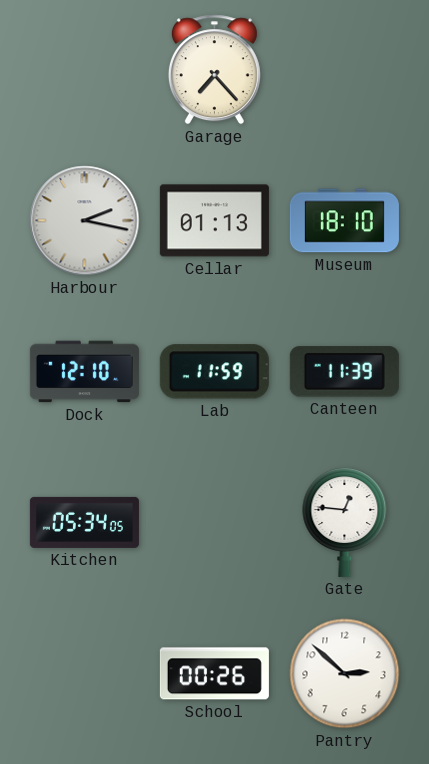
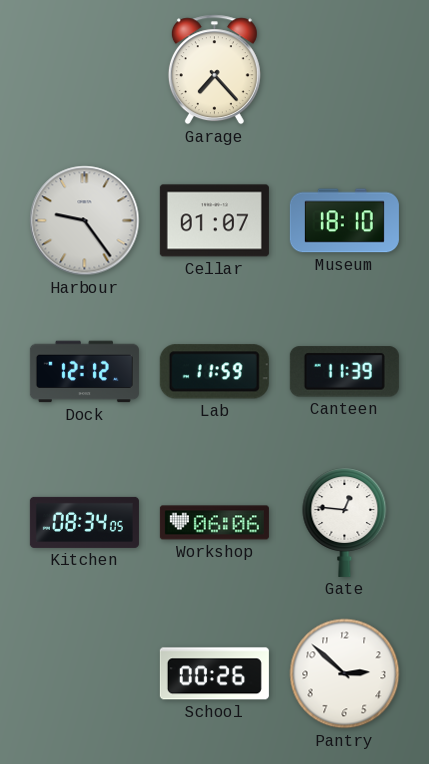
Harbour: 2:17 -> 9:24
Cellar: 01:13 -> 01:07
Dock: 12:10 -> 12:12
Kitchen: 05:34 -> 08:34
Workshop: none -> 06:06
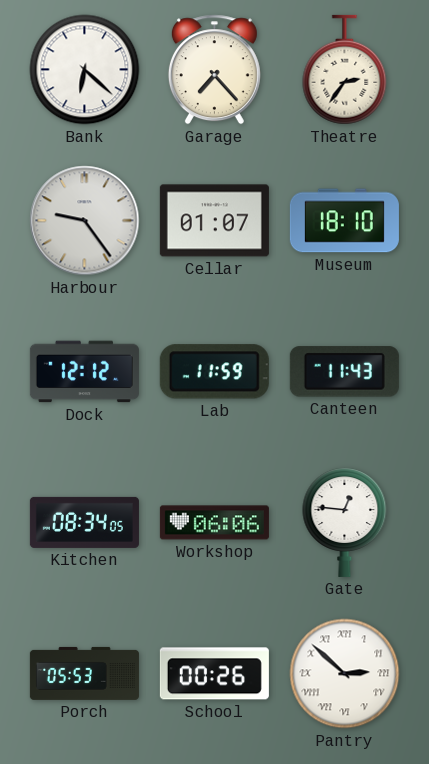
Bank: none -> 6:22
Theatre: none -> 2:36
Canteen: 11:39 -> 11:43
Porch: none -> 05:53
Pantry numerals: Arabic -> Roman
